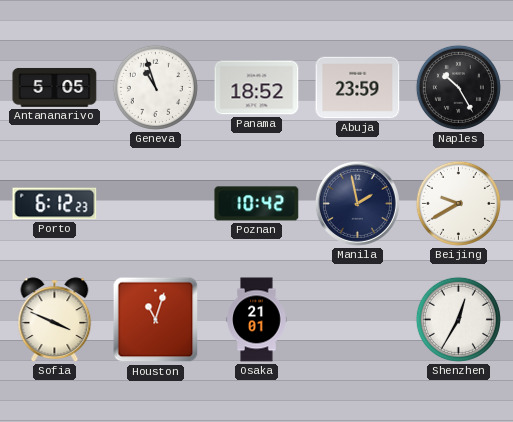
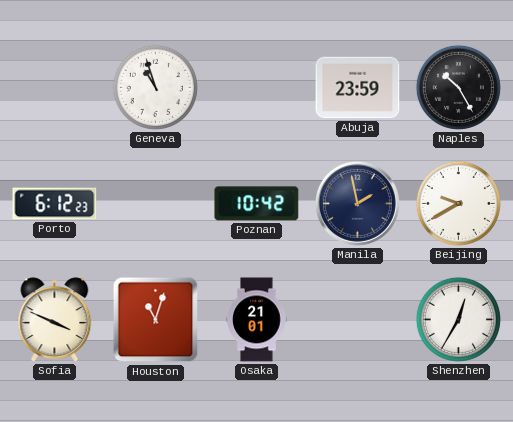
Antananarivo: 5:05 -> none
Panama: 18:52 -> none
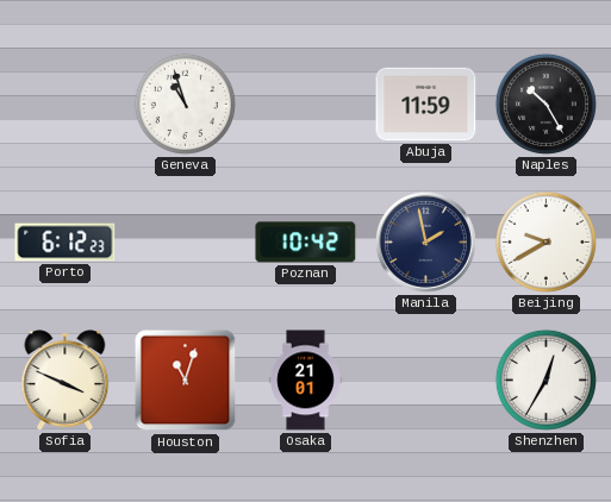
Abuja: 23:59 -> 11:59
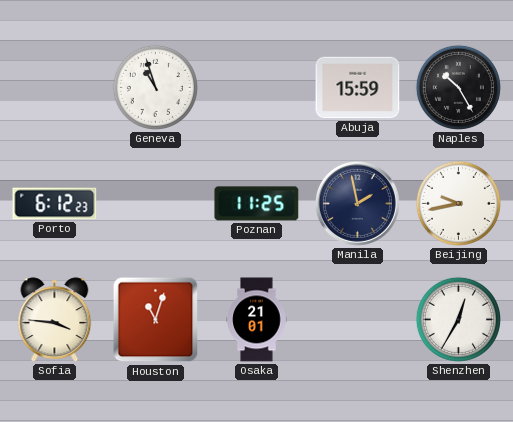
Abuja: 11:59 -> 15:59
Poznan: 10:42 -> 11:25
Beijing: 9:40 -> 9:43
Sofia: 3:49 -> 3:46
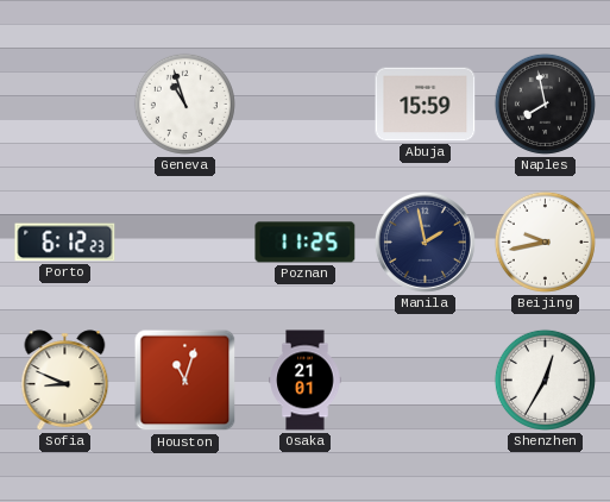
Naples: 10:25 -> 7:58
Sofia: 3:46 -> 8:49
